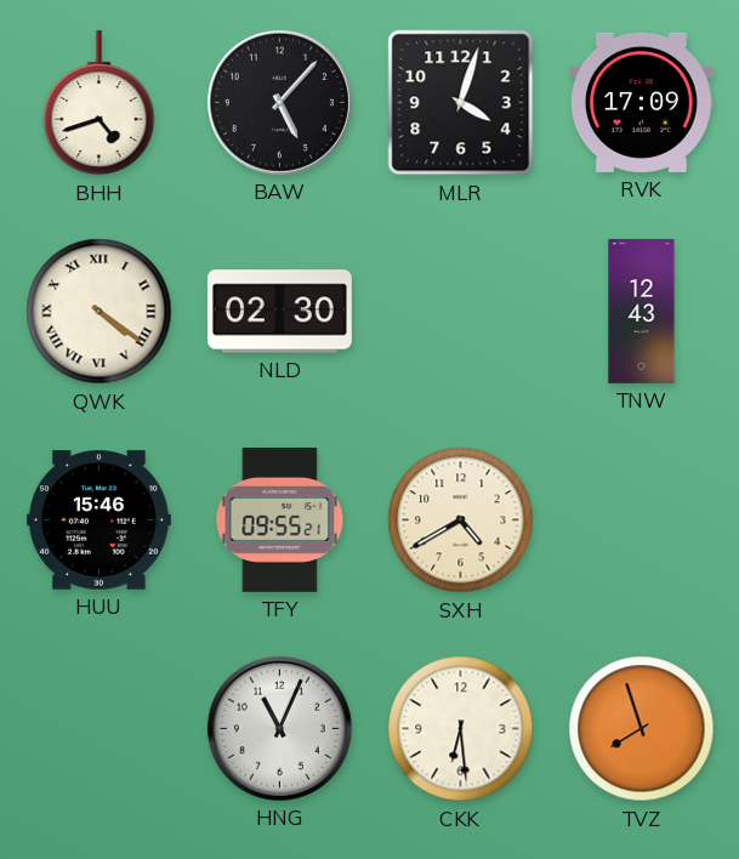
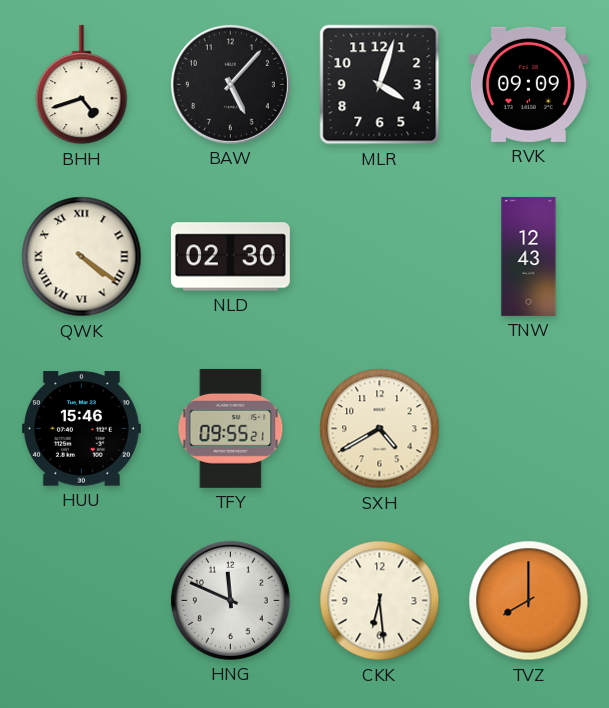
RVK: 17:09 -> 09:09
HNG: 11:04 -> 11:49
TVZ: 7:57 -> 8:00
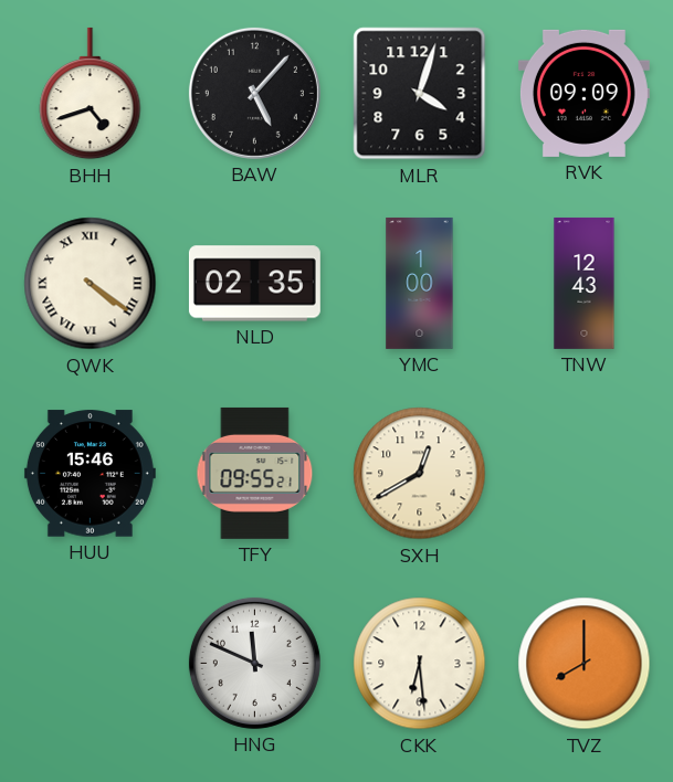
NLD: 02:30 -> 02:35
YMC: none -> 1:00
SXH: 4:40 -> 12:40
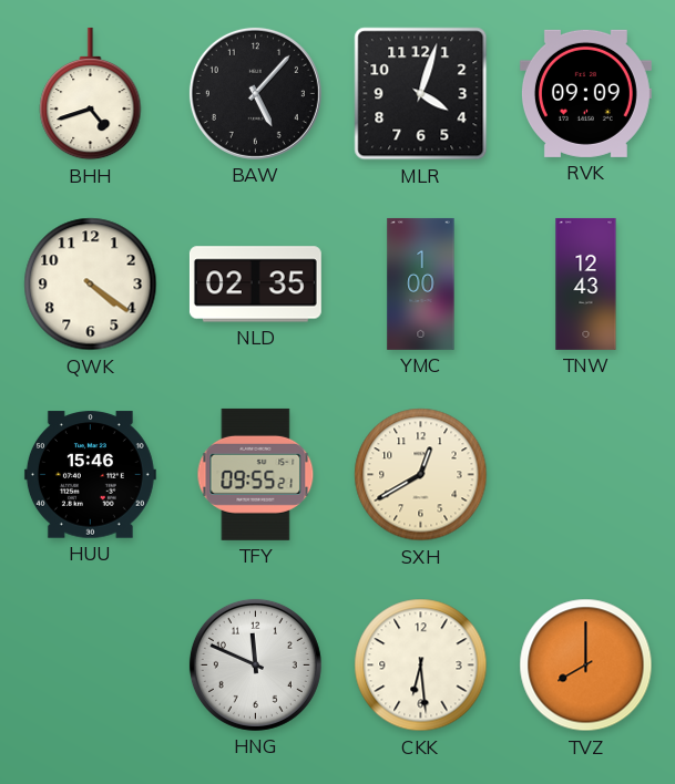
QWK numerals: Roman -> Arabic
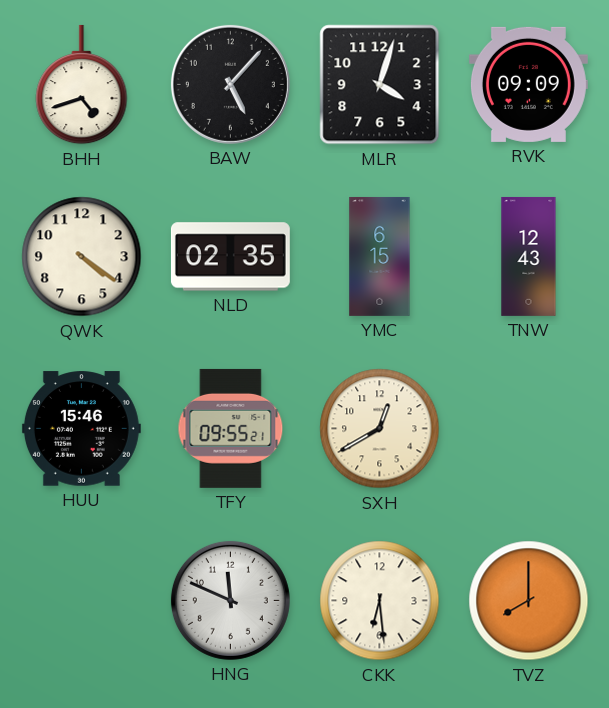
YMC: 1:00 -> 6:15
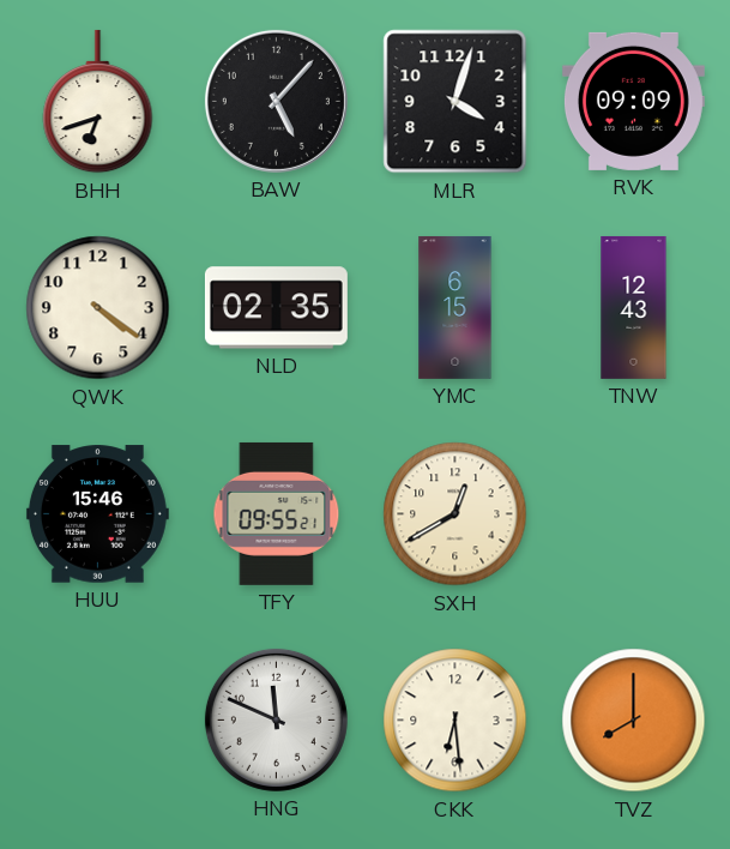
BHH: 4:42 -> 6:42
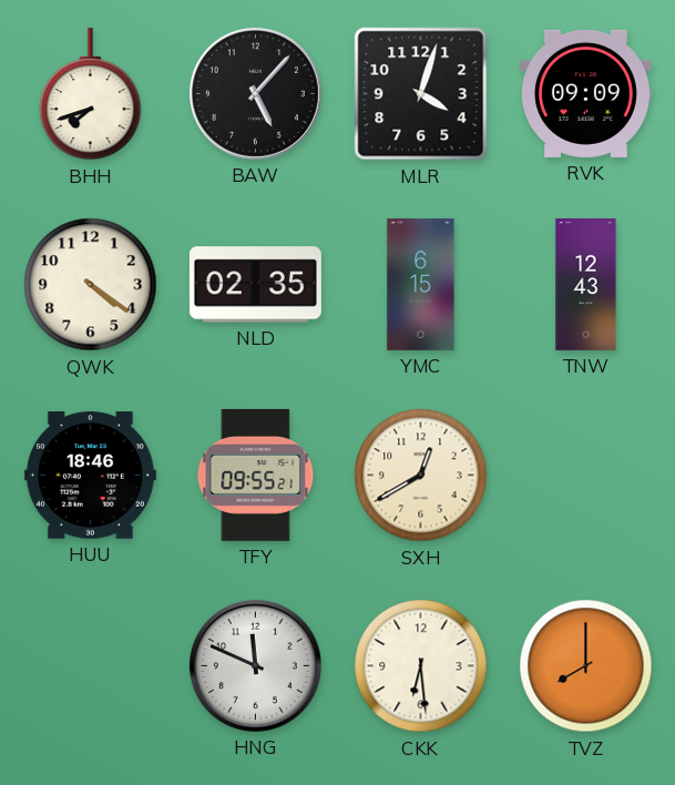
BHH: 6:42 -> 7:42
HUU: 15:46 -> 18:46
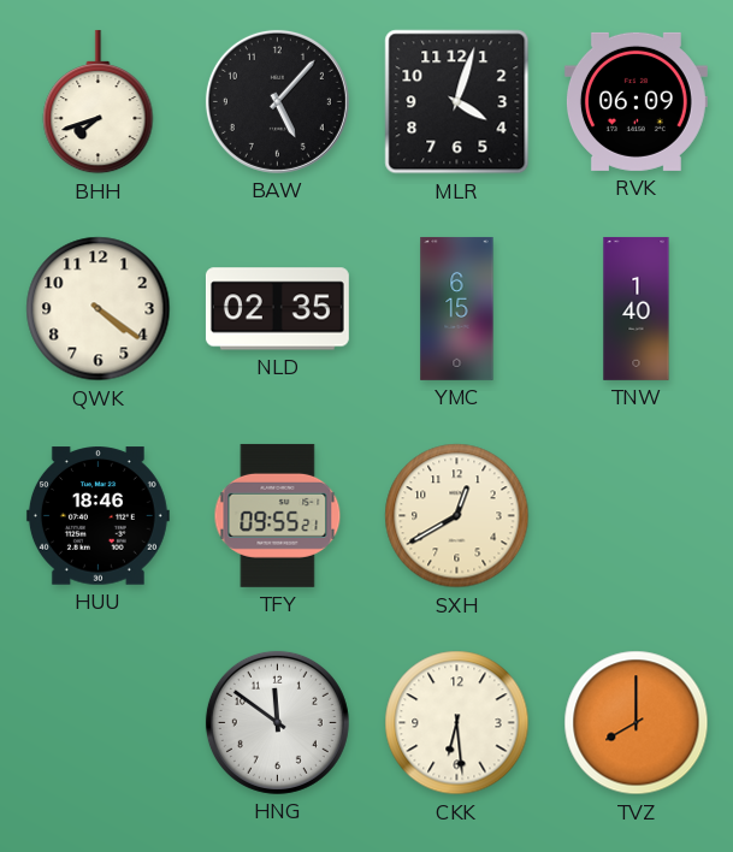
RVK: 09:09 -> 06:09
TNW: 12:43 -> 1:40
HNG: 11:49 -> 11:51
